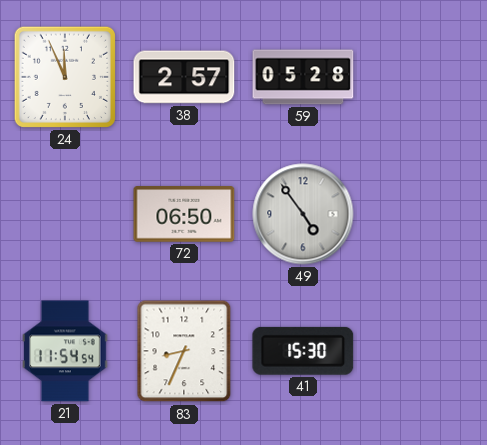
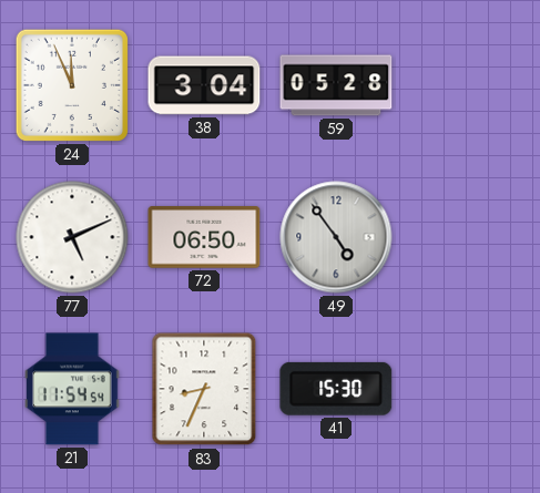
38: 2:57 -> 3:04
77: none -> 5:11
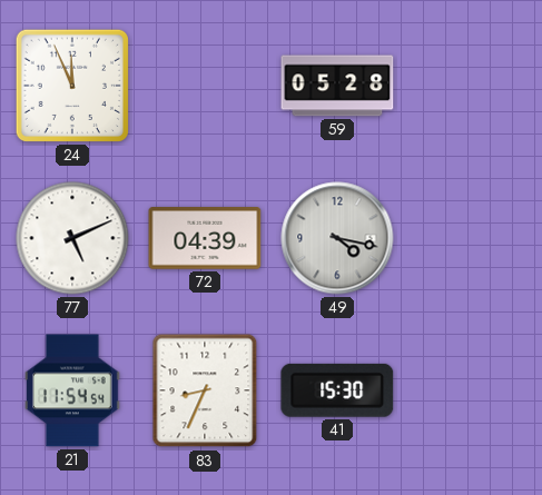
38: 3:04 -> none
72: 06:50 -> 04:39
49: 4:54 -> 4:17
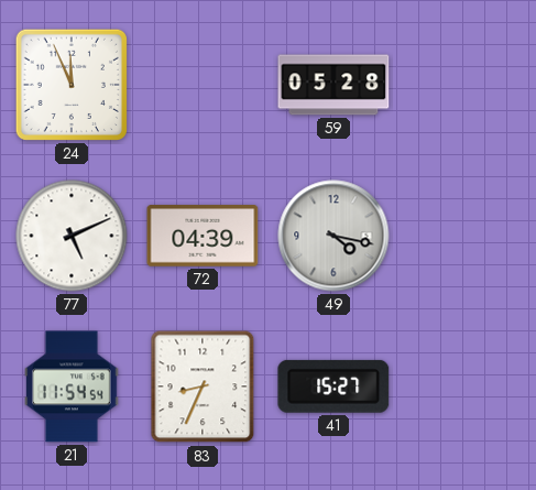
41: 15:30 -> 15:27
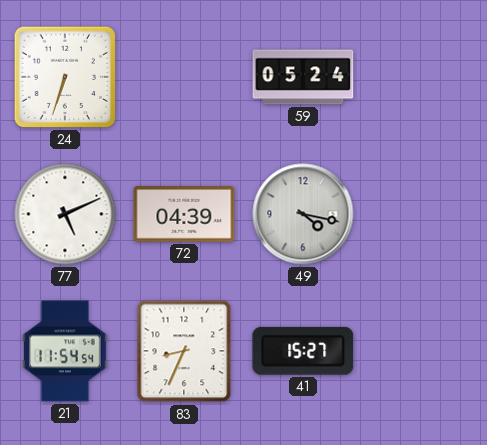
24: 11:56 -> 6:33
59: 05:28 -> 05:24
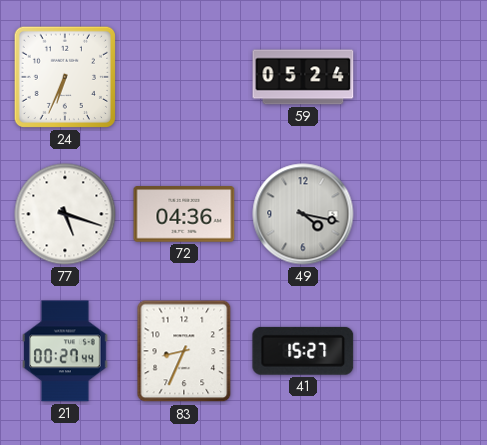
24: 6:33 -> 6:34
77: 5:11 -> 5:18
72: 04:39 -> 04:36
21: 11:54 -> 00:27
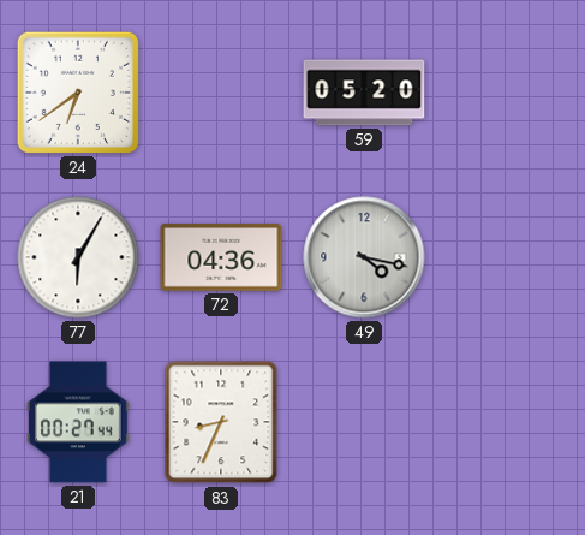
24: 6:34 -> 6:39
59: 05:24 -> 05:20
77: 5:18 -> 6:05
41: 15:27 -> none
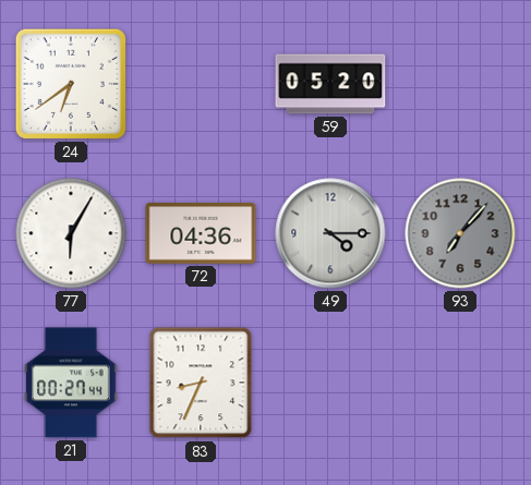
49: 4:17 -> 4:15
93: none -> 7:07
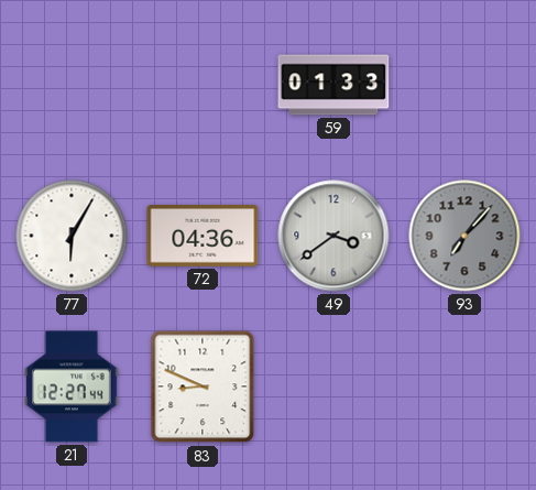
24: 6:39 -> none
59: 05:20 -> 01:33
49: 4:15 -> 3:39
21: 00:27 -> 12:27
83: 8:34 -> 8:49
